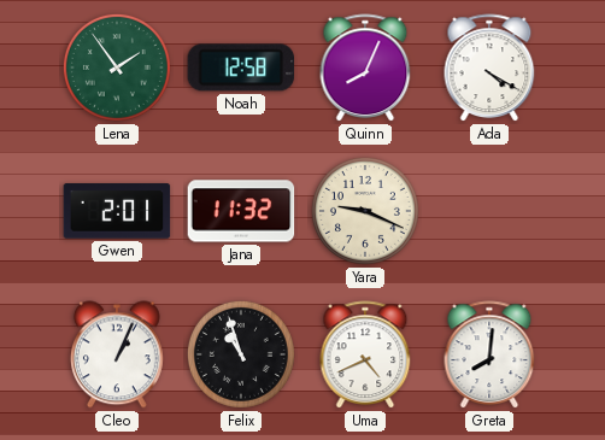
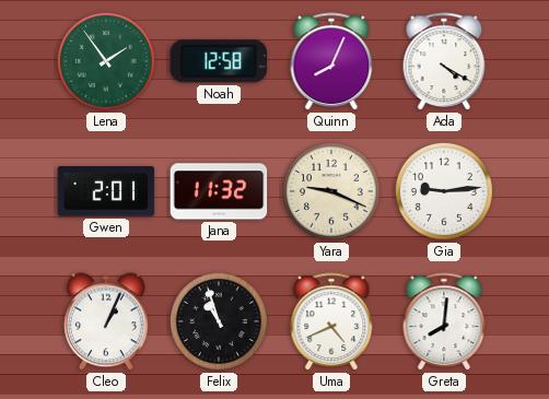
Gia: none -> 9:14
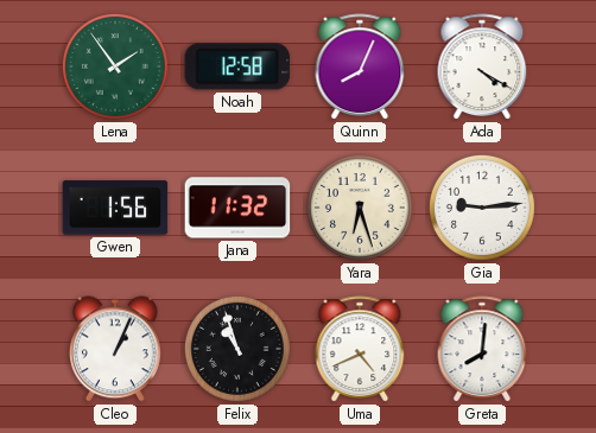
Gwen: 2:01 -> 1:56
Yara: 9:19 -> 6:27
